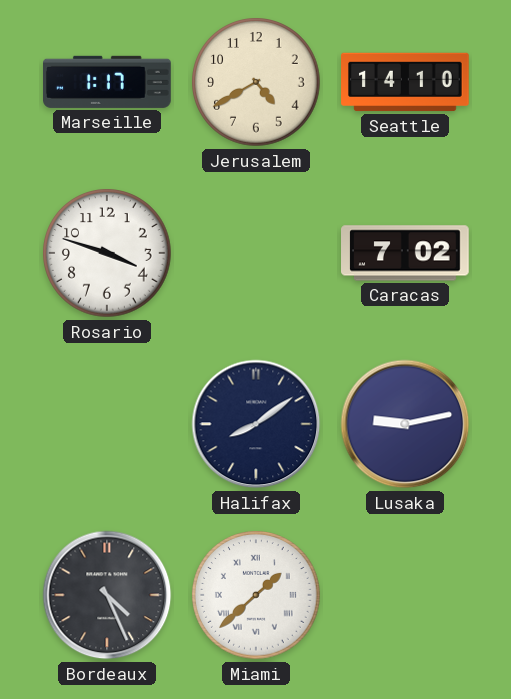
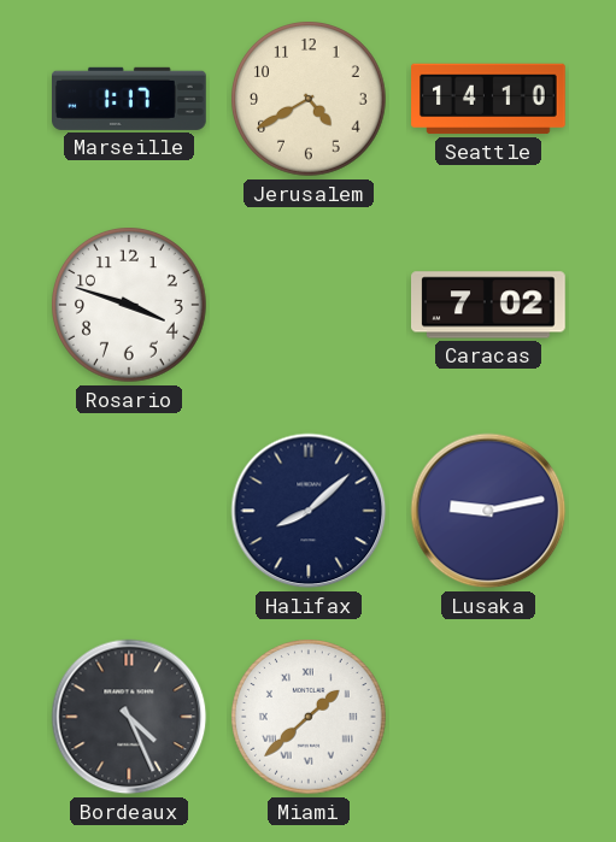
Halifax: 8:09 -> 8:08
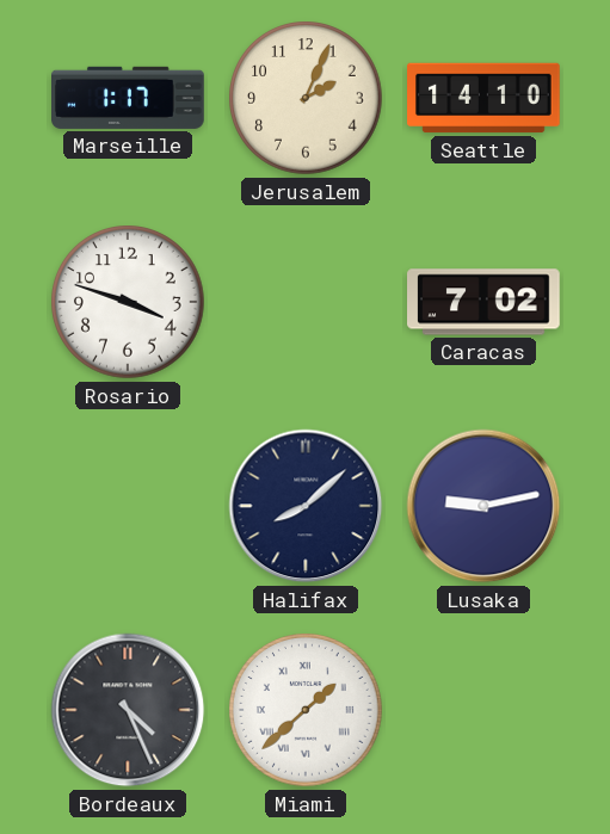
Jerusalem: 4:40 -> 2:04
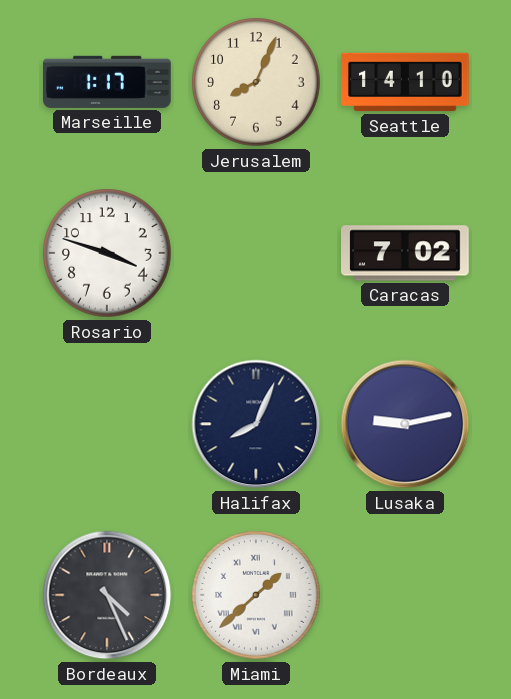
Jerusalem: 2:04 -> 8:04
Halifax: 8:08 -> 8:04
